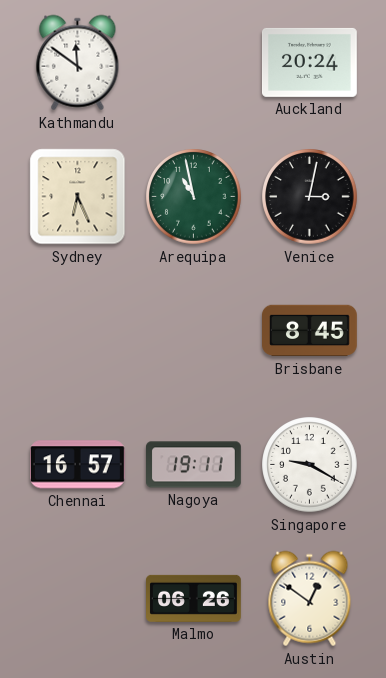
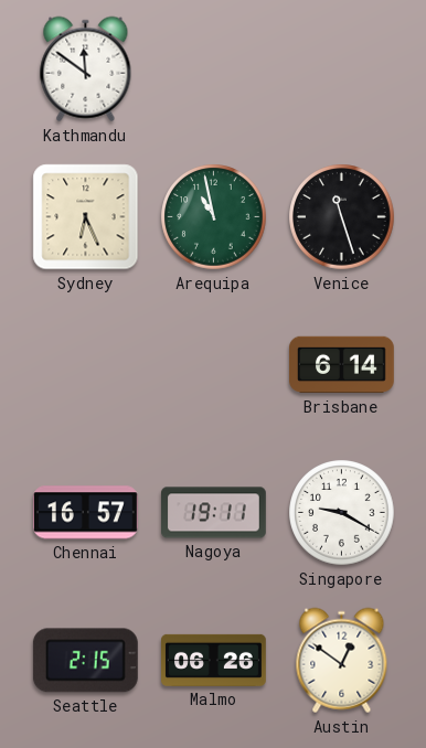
Auckland: 20:24 -> none
Venice: 3:02 -> 11:27
Brisbane: 8:45 -> 6:14
Seattle: none -> 2:15
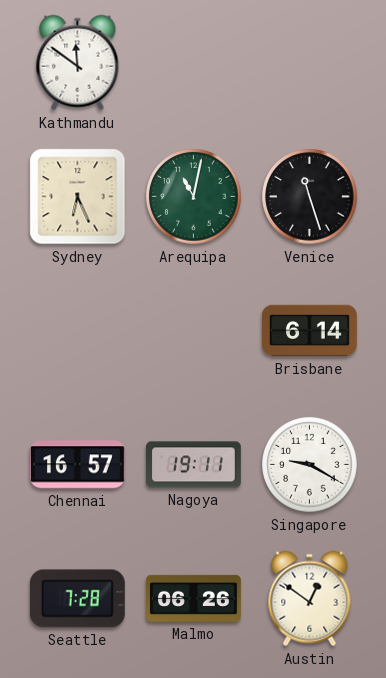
Arequipa: 10:58 -> 11:02
Seattle: 2:15 -> 7:28
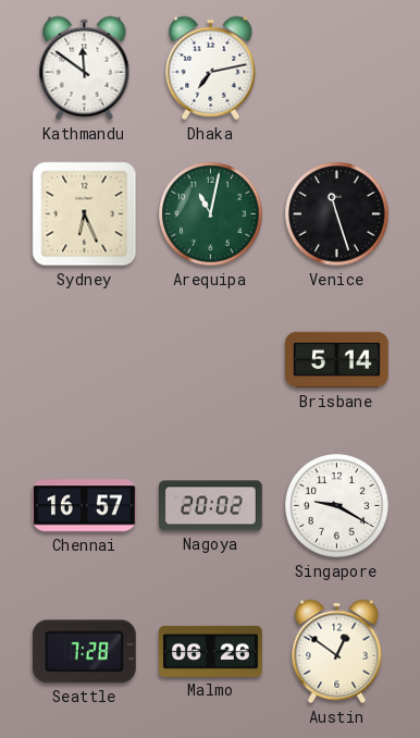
Dhaka: none -> 7:13
Brisbane: 6:14 -> 5:14
Nagoya: 19:11 -> 20:02
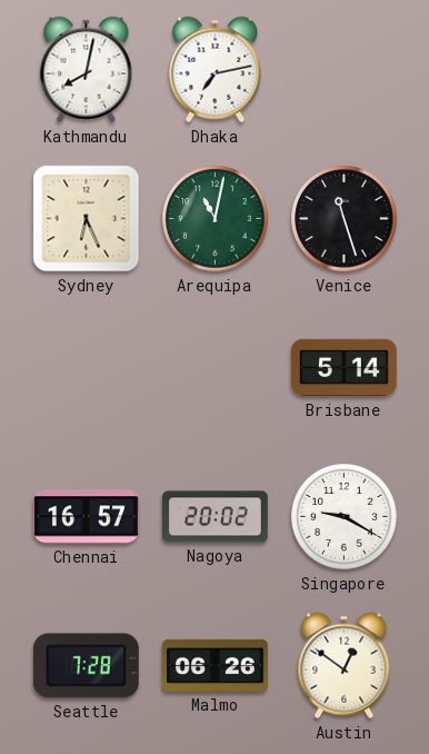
Kathmandu: 11:51 -> 8:02
